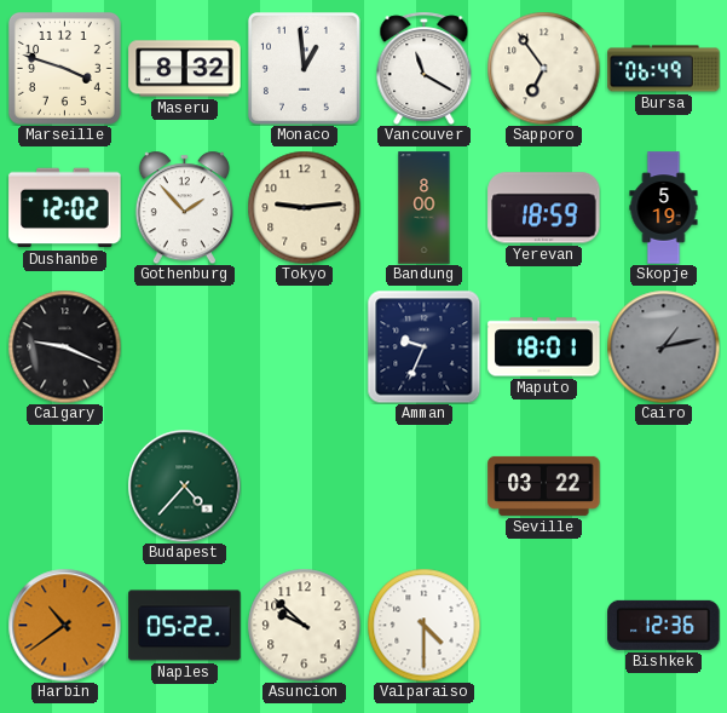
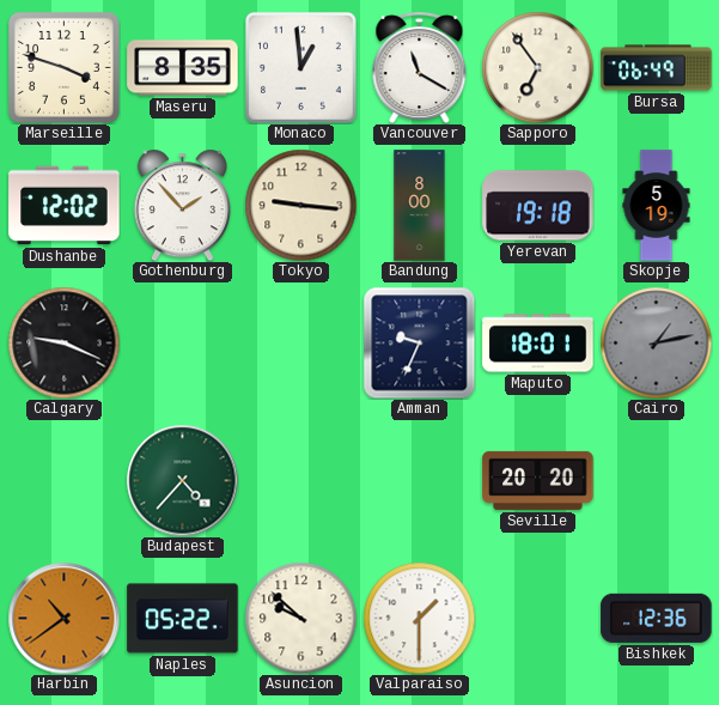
Maseru: 8:32 -> 8:35
Tokyo: 9:14 -> 9:16
Yerevan: 18:59 -> 19:18
Seville: 03:22 -> 20:20
Valparaiso: 4:30 -> 1:30
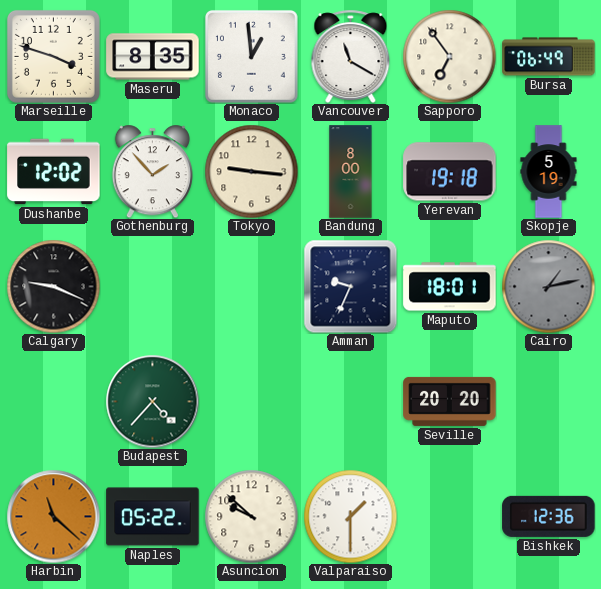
Harbin: 10:39 -> 11:22
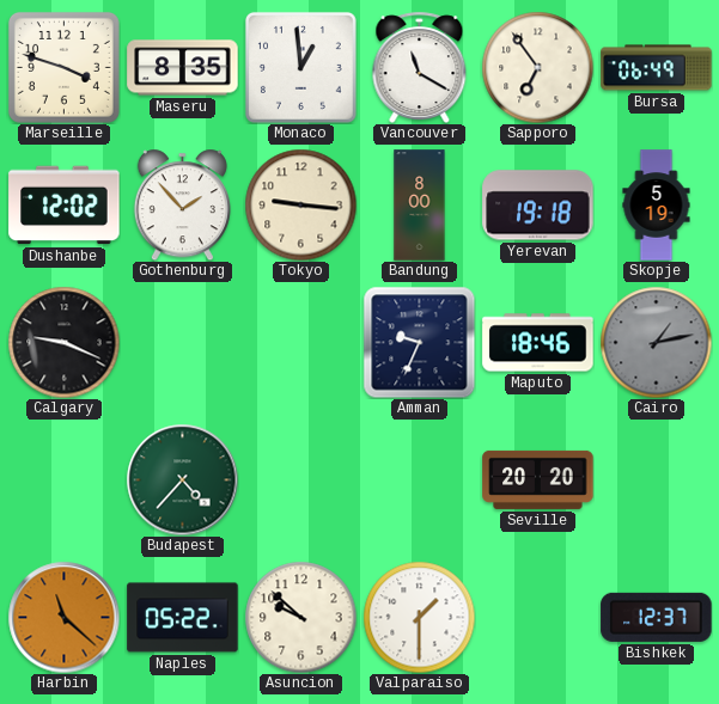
Maputo: 18:01 -> 18:46
Bishkek: 12:36 -> 12:37
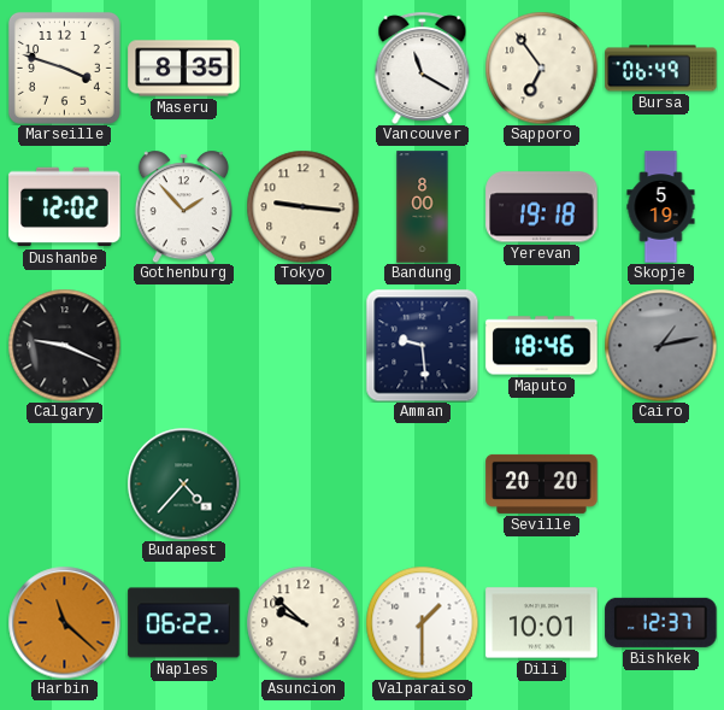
Monaco: 12:59 -> none
Amman: 9:34 -> 9:29
Naples: 05:22 -> 06:22
Dili: none -> 10:01
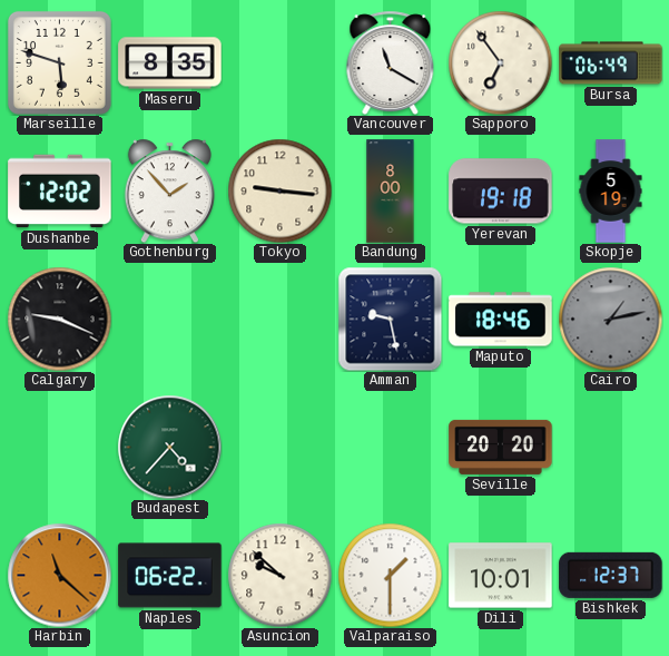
Marseille: 3:48 -> 5:48
Amman: 9:29 -> 9:28
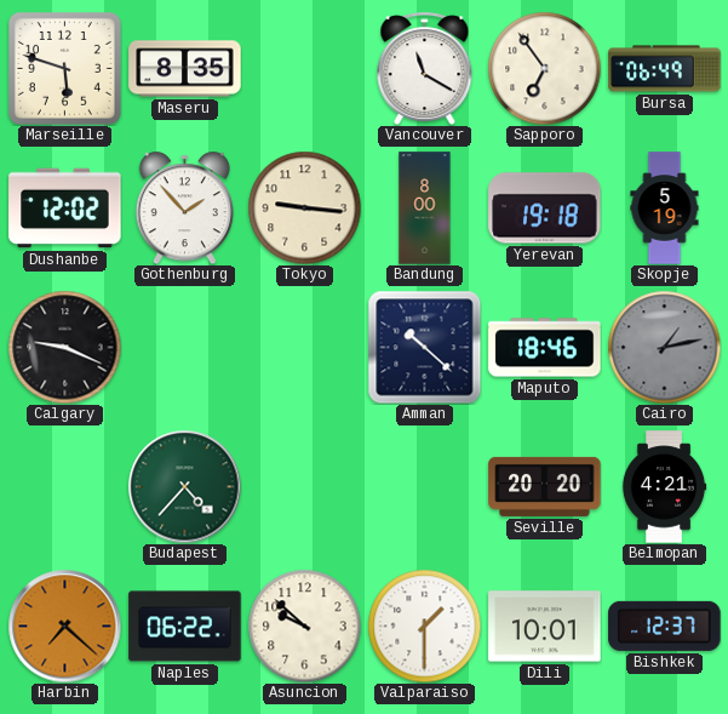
Amman: 9:28 -> 10:22
Belmopan: none -> 4:21
Harbin: 11:22 -> 7:22
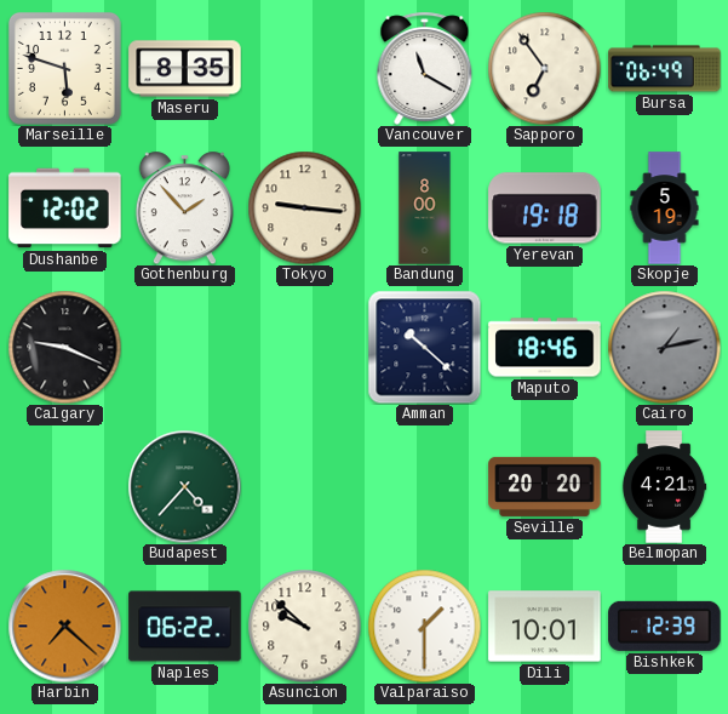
Bishkek: 12:37 -> 12:39
